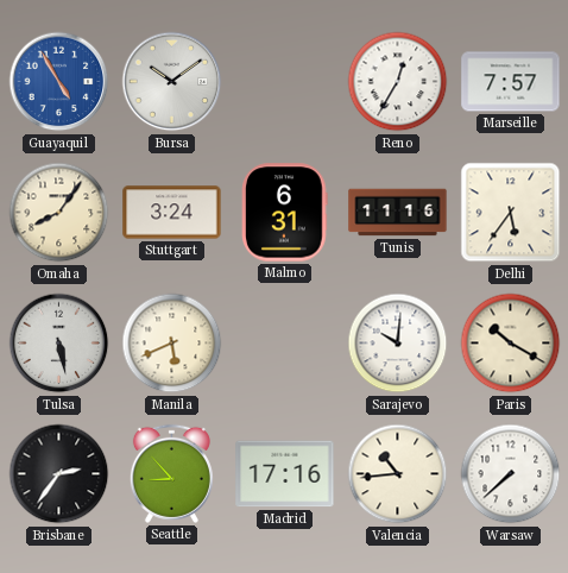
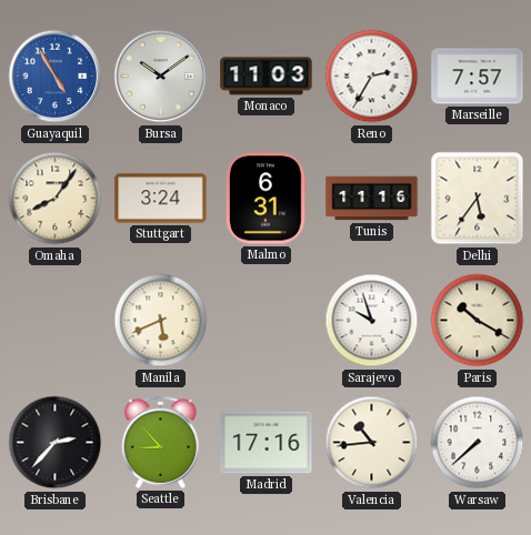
Monaco: none -> 11:03
Reno: 12:35 -> 2:35
Tulsa: 5:28 -> none
Sarajevo: 10:01 -> 9:57
Brisbane: 2:36 -> 2:37
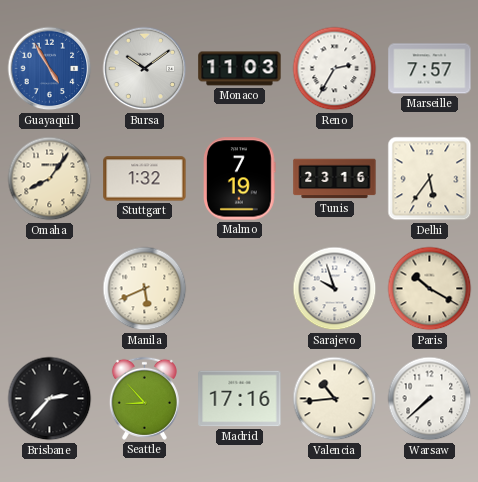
Stuttgart: 3:24 -> 1:32
Malmo: 6:31 -> 7:19
Tunis: 11:16 -> 23:16
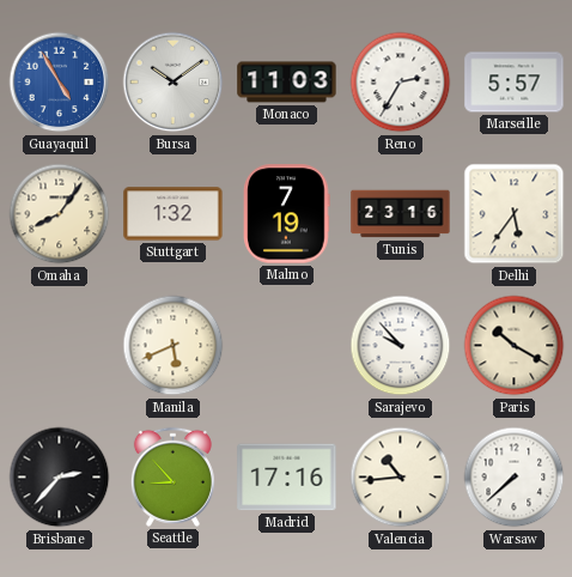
Marseille: 7:57 -> 5:57
Sarajevo: 9:57 -> 9:53
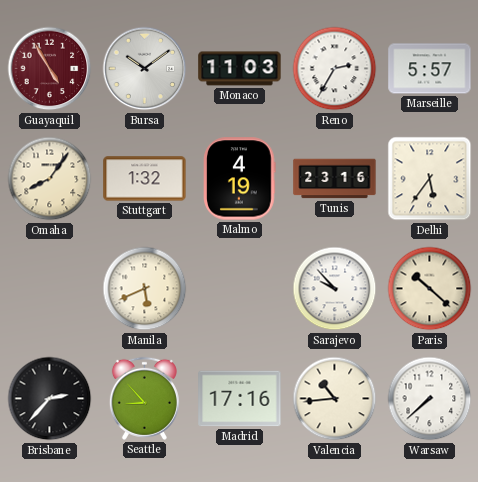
Guayaquil dial: blue -> burgundy
Malmo: 7:19 -> 4:19
Paris: 10:20 -> 10:22
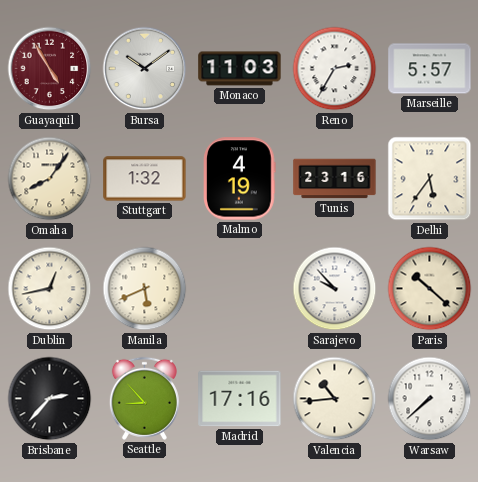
Dublin: none -> 12:43
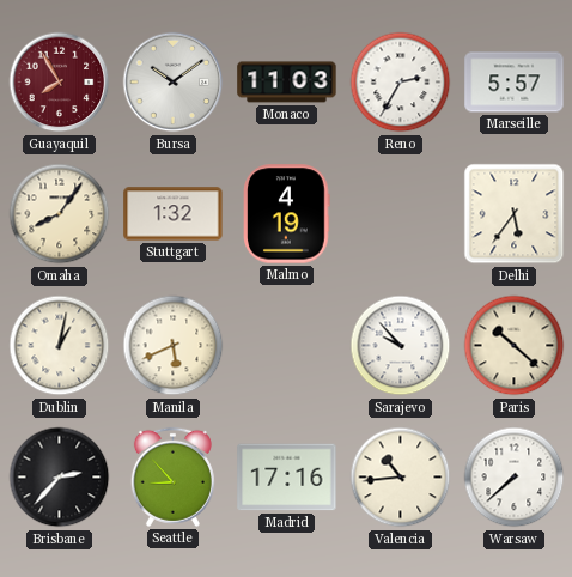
Guayaquil: 4:55 -> 7:55
Tunis: 23:16 -> none
Dublin: 12:43 -> 1:02
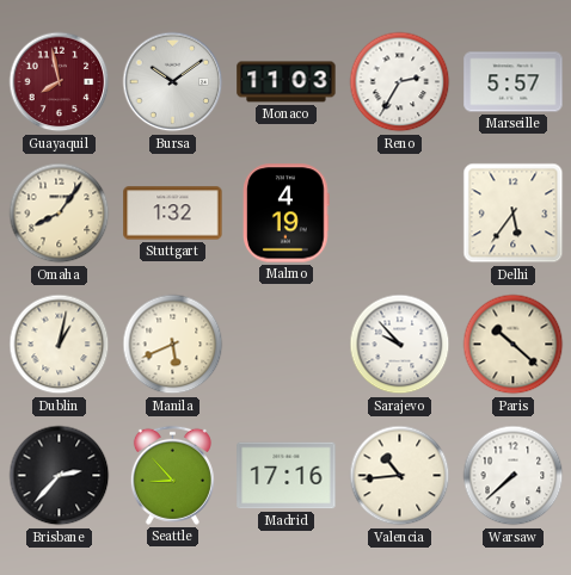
Guayaquil: 7:55 -> 7:58
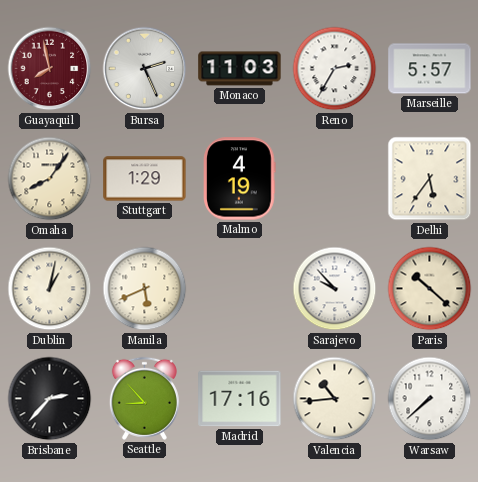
Bursa: 10:09 -> 2:26
Stuttgart: 1:32 -> 1:29
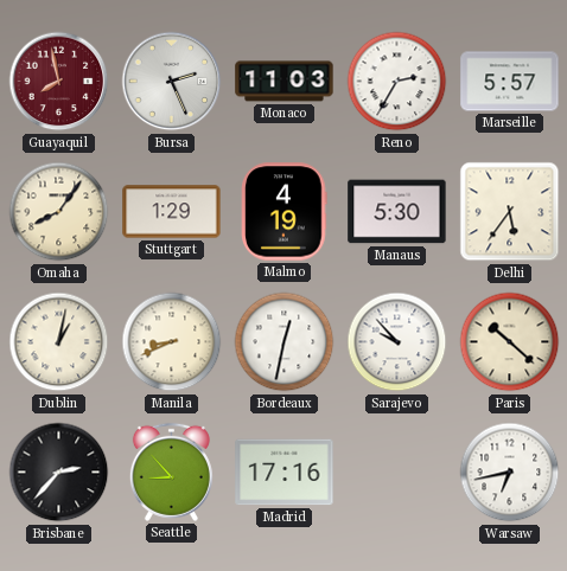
Manaus: none -> 5:30
Manila: 5:41 -> 8:41
Bordeaux: none -> 12:32
Valencia: 10:44 -> none
Warsaw: 7:38 -> 6:43
